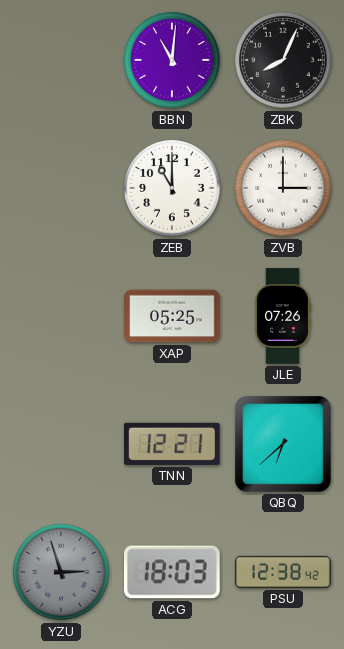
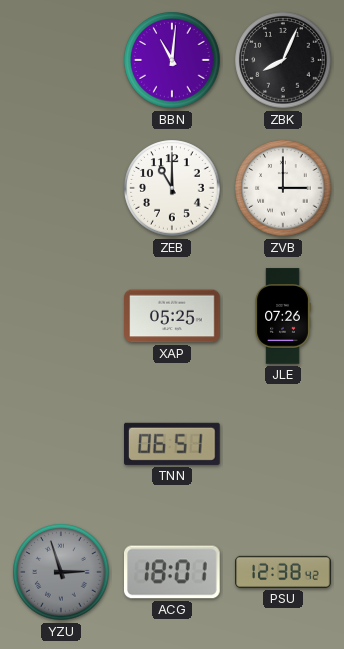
TNN: 12:21 -> 06:51
QBQ: 6:38 -> none
ACG: 18:03 -> 18:01
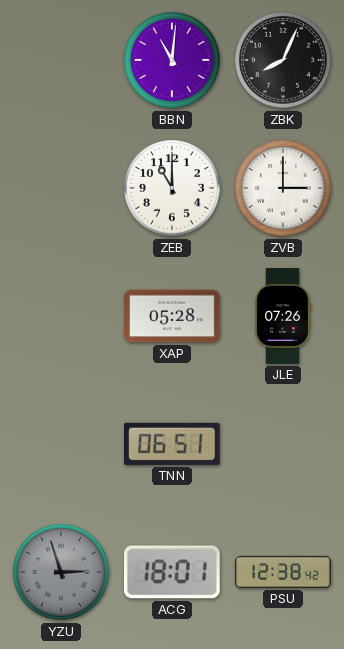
XAP: 05:25 -> 05:28
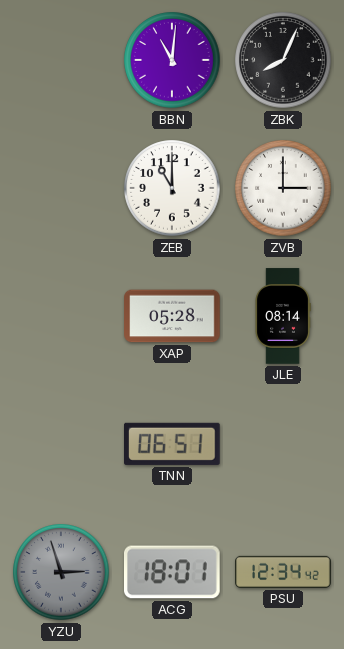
JLE: 07:26 -> 08:14
PSU: 12:38 -> 12:34
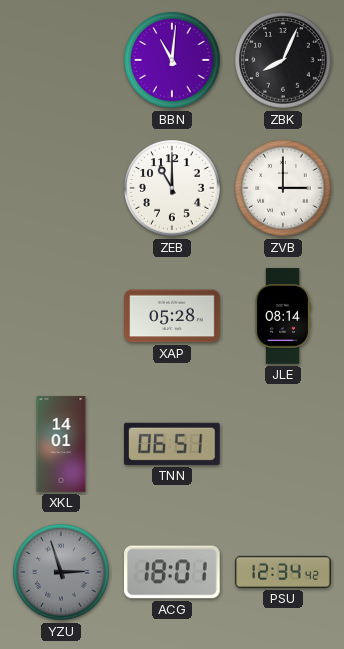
XKL: none -> 14:01
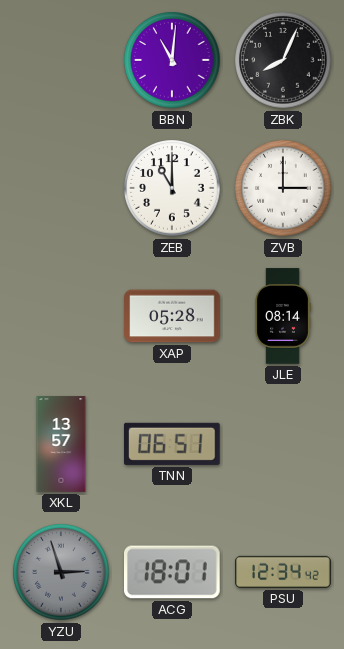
XKL: 14:01 -> 13:57
